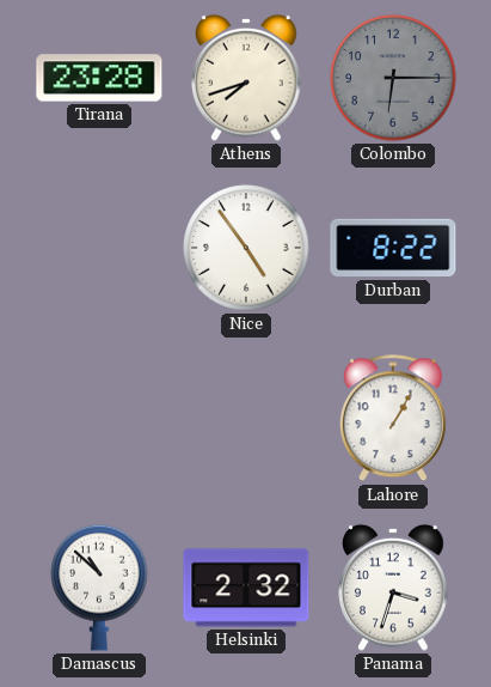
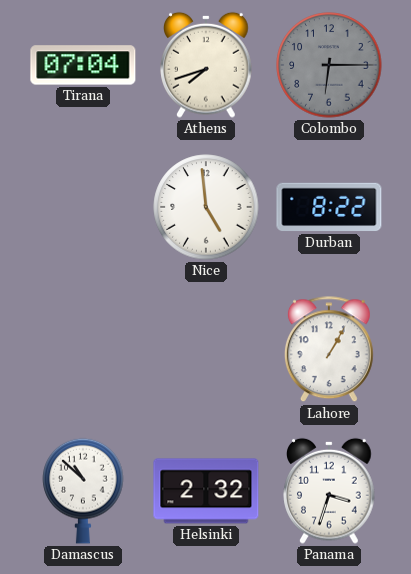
Tirana: 23:28 -> 07:04
Nice: 4:54 -> 4:59
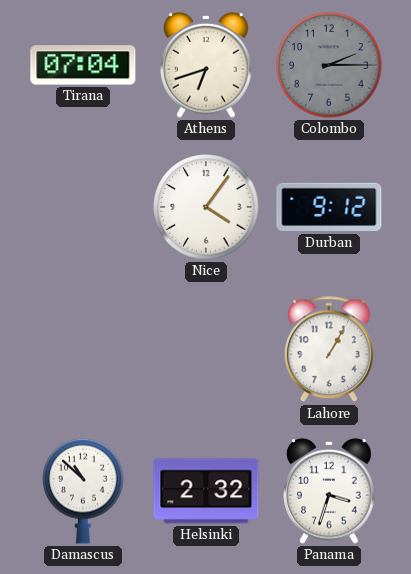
Athens: 7:42 -> 6:42
Colombo: 6:15 -> 2:15
Nice: 4:59 -> 4:06
Durban: 8:22 -> 9:12
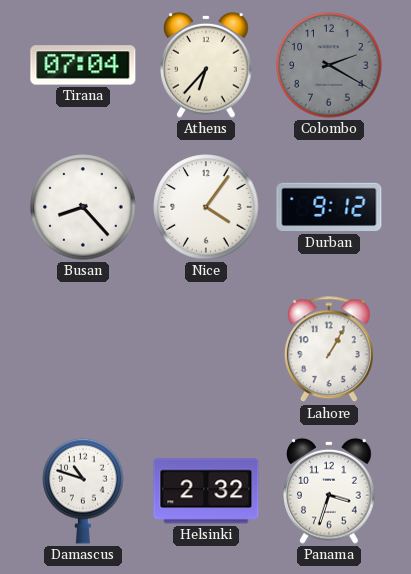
Athens: 6:42 -> 6:37
Colombo: 2:15 -> 2:20
Busan: none -> 8:23
Damascus: 10:52 -> 10:48
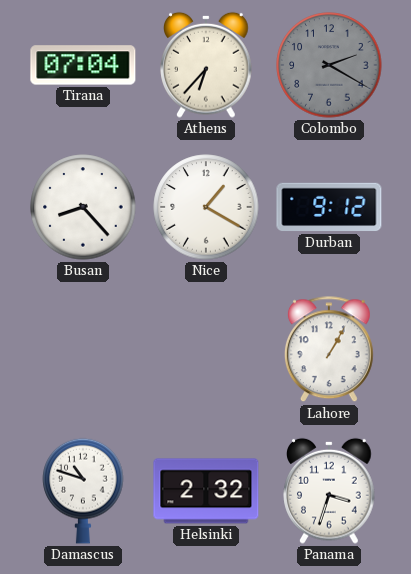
Nice: 4:06 -> 1:20
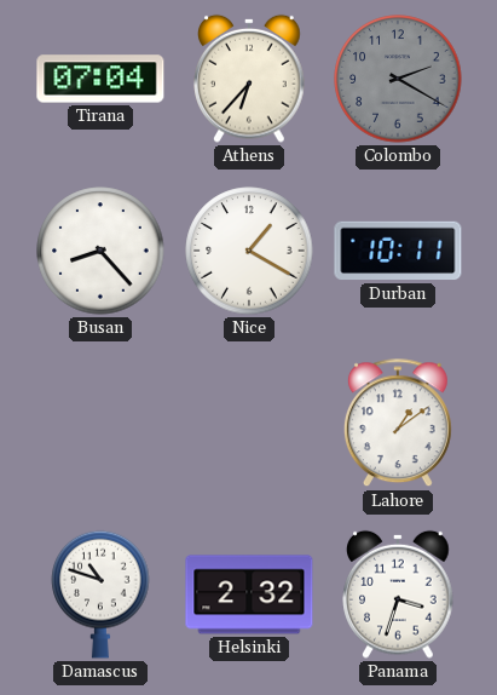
Durban: 9:12 -> 10:11
Lahore: 1:05 -> 1:09
